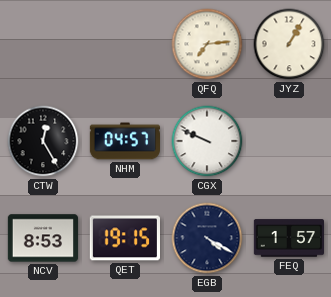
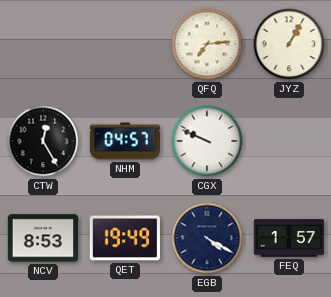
QET: 19:15 -> 19:49
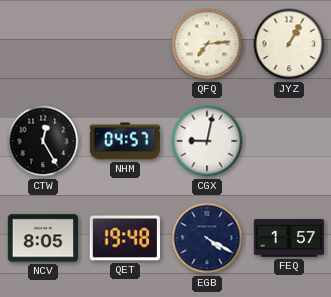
CGX: 9:49 -> 9:02
NCV: 8:53 -> 8:05
QET: 19:49 -> 19:48
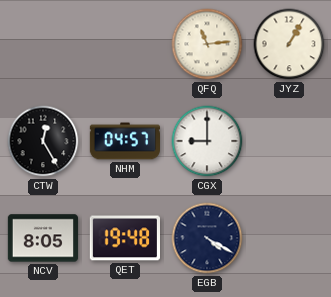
QFQ: 7:14 -> 11:14
CGX: 9:02 -> 9:00
FEQ: 1:57 -> none
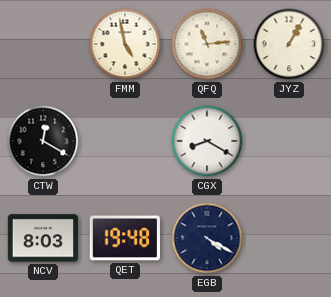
FMM: none -> 4:58
CTW: 12:25 -> 12:20
NHM: 04:57 -> none
CGX: 9:00 -> 8:20
NCV: 8:05 -> 8:03
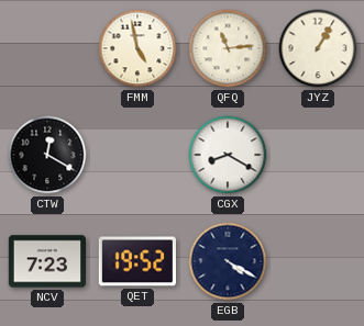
NCV: 8:03 -> 7:23
QET: 19:48 -> 19:52
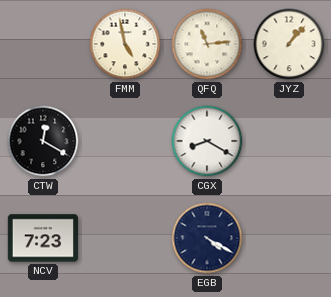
JYZ: 1:05 -> 1:07
QET: 19:52 -> none
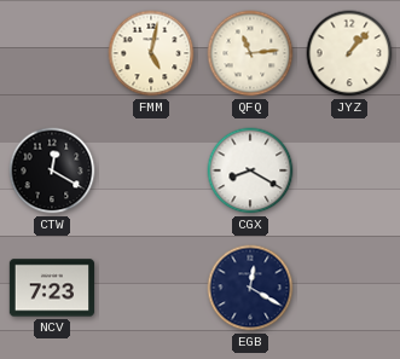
FMM: 4:58 -> 5:02
EGB: 4:20 -> 12:20
